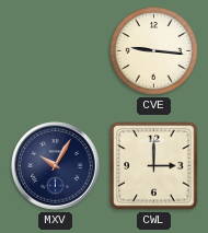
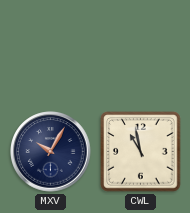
CVE: 9:16 -> none
CWL: 3:00 -> 10:58
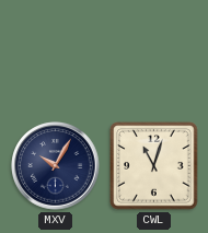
CWL: 10:58 -> 11:03
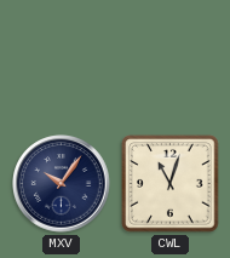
MXV: 10:05 -> 10:06
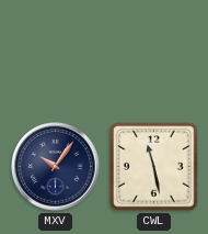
CWL: 11:03 -> 11:28
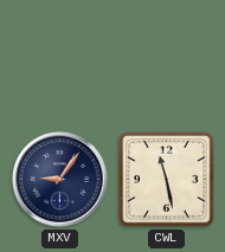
MXV: 10:06 -> 9:06
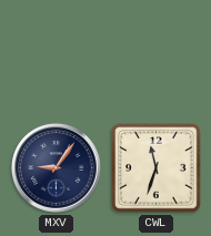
CWL: 11:28 -> 11:33
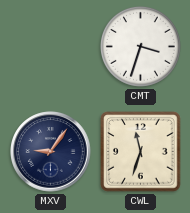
CMT: none -> 3:33
